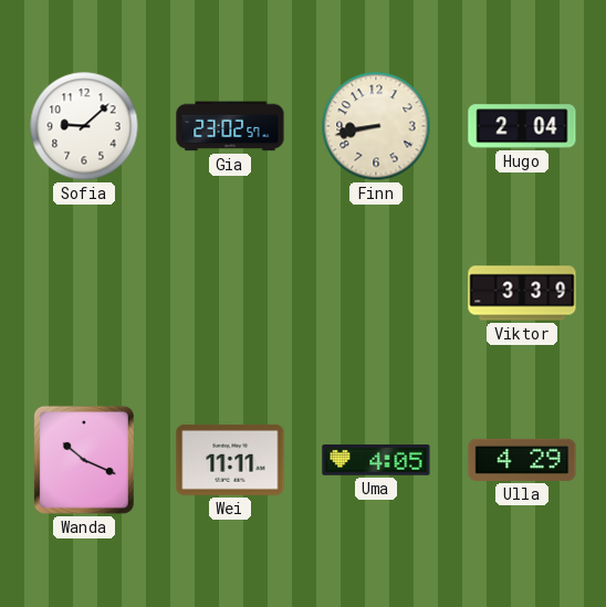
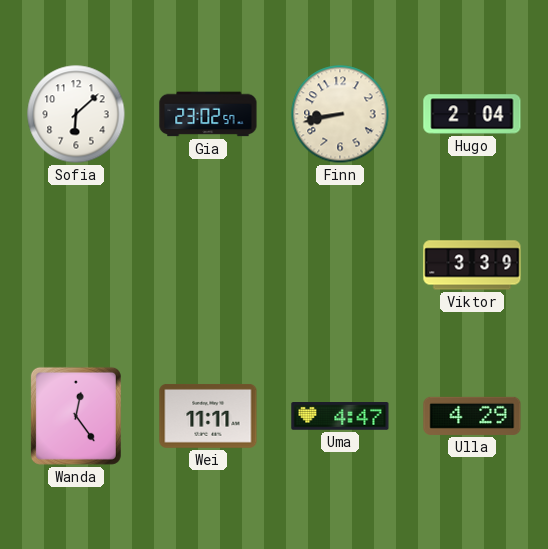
Sofia: 9:08 -> 6:08
Wanda: 10:19 -> 12:24
Uma: 4:05 -> 4:47
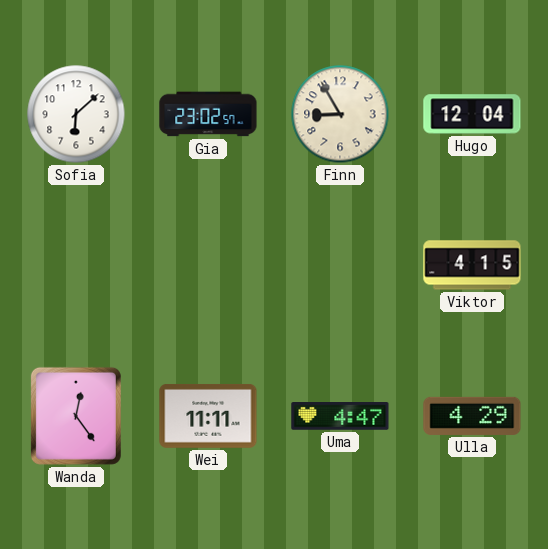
Finn: 8:43 -> 8:55
Hugo: 2:04 -> 12:04
Viktor: 3:39 -> 4:15
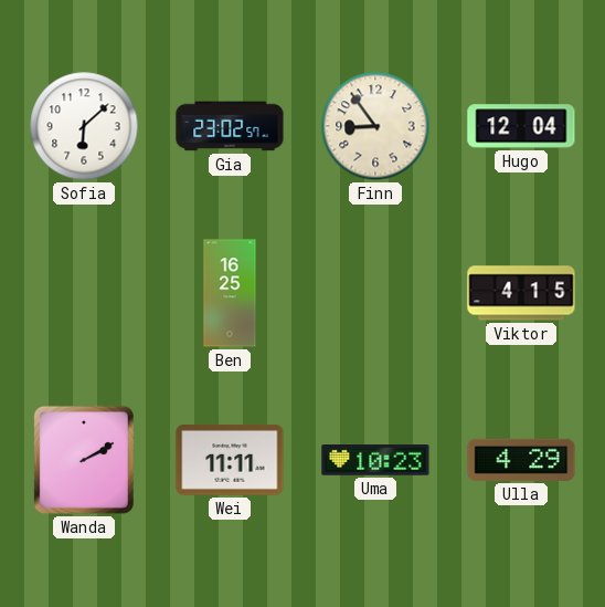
Finn: 8:55 -> 8:54
Ben: none -> 16:25
Wanda: 12:24 -> 2:10
Uma: 4:47 -> 10:23
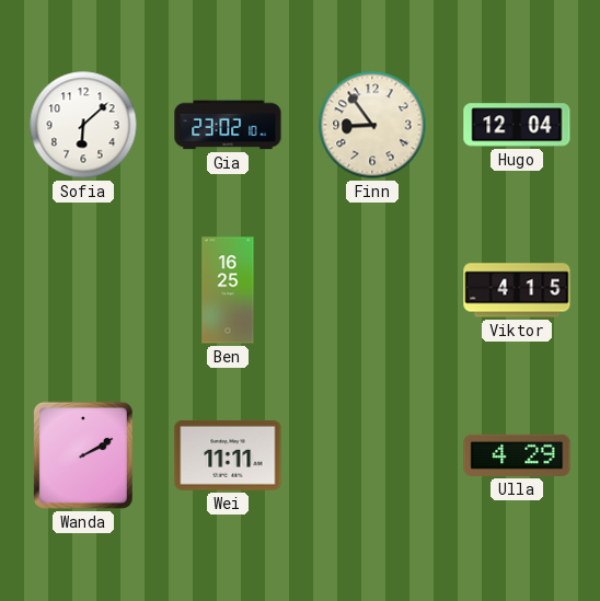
Gia: 23:02:57 -> 23:02:10
Uma: 10:23 -> none
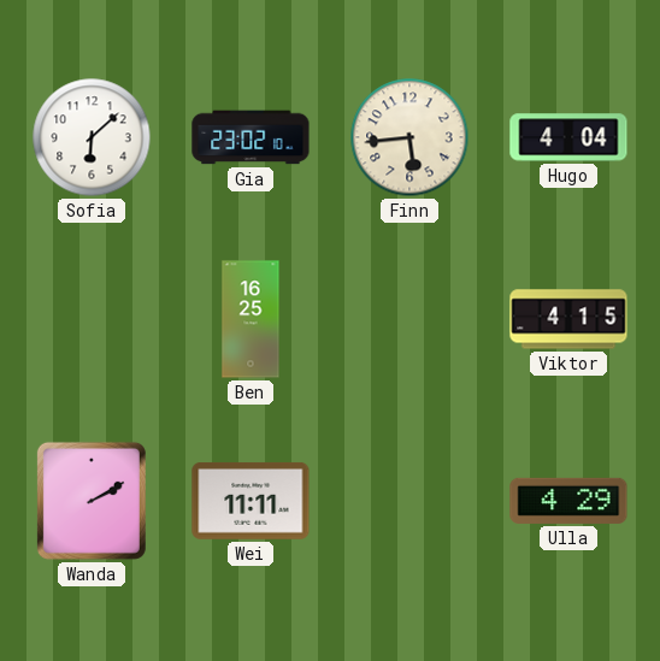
Finn: 8:54 -> 5:44
Hugo: 12:04 -> 4:04
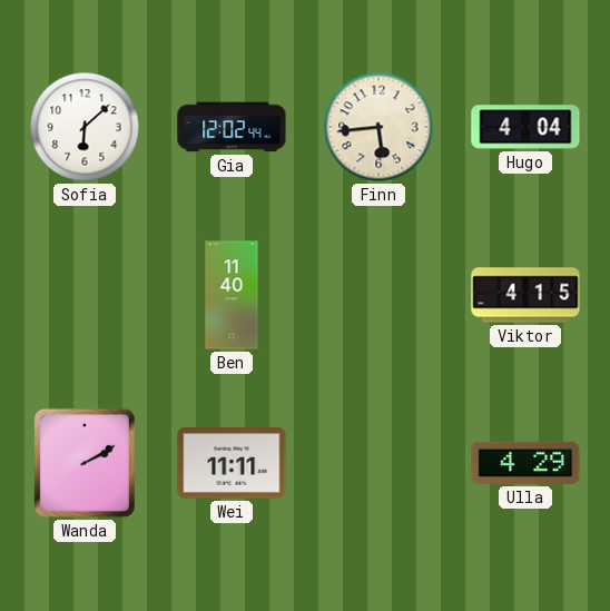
Gia: 23:02 -> 12:02
Ben: 16:25 -> 11:40
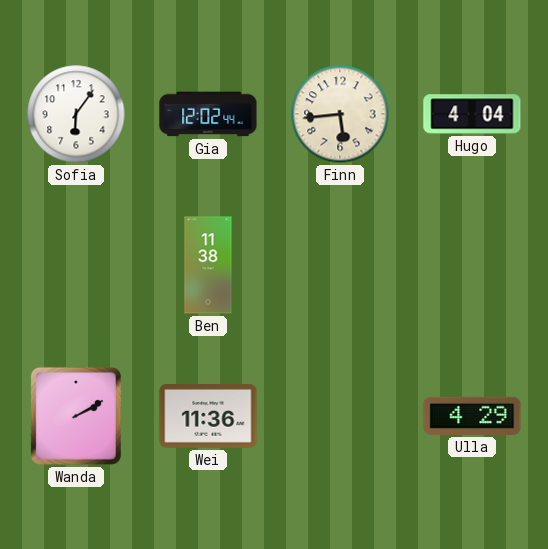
Sofia: 6:08 -> 6:06
Ben: 11:40 -> 11:38
Viktor: 4:15 -> none
Wei: 11:11 -> 11:36
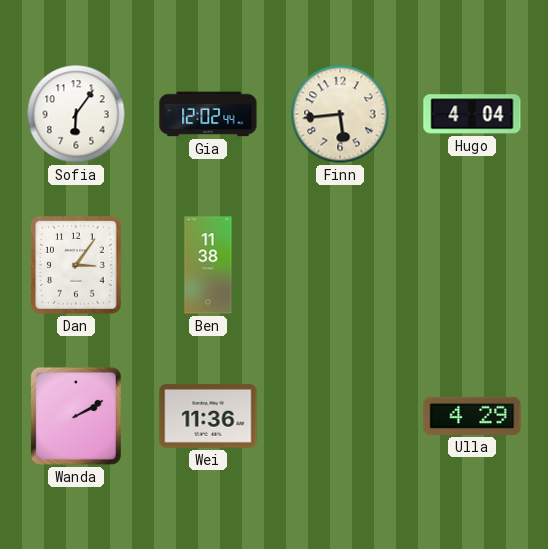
Dan: none -> 3:06
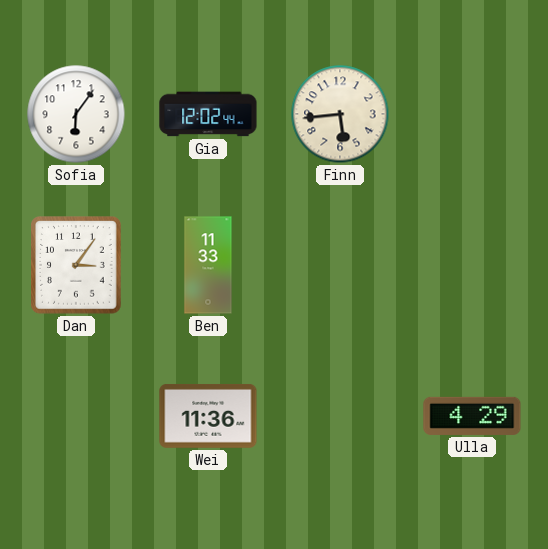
Hugo: 4:04 -> none
Ben: 11:38 -> 11:33
Wanda: 2:10 -> none
